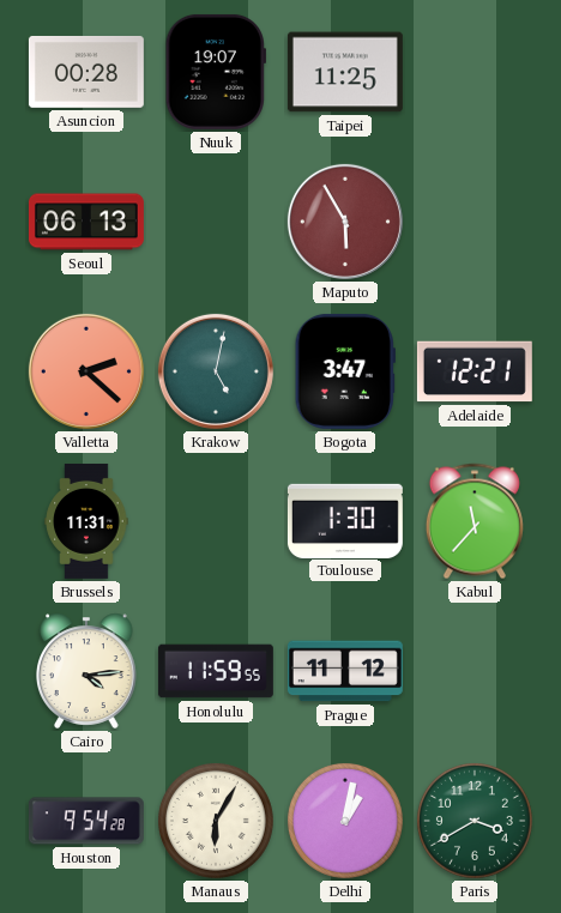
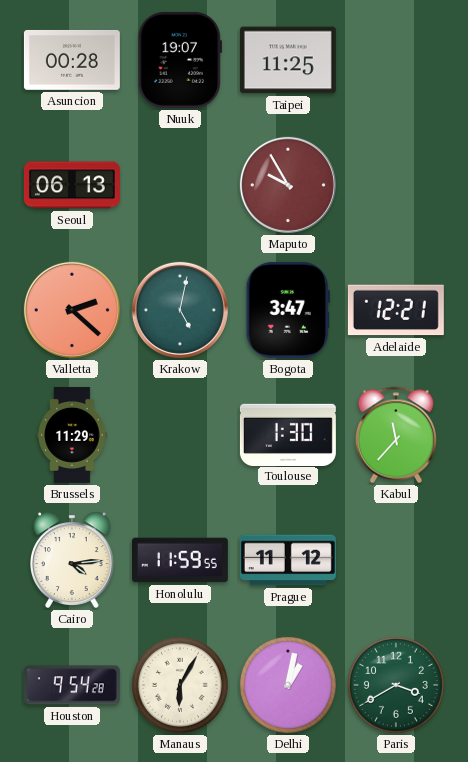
Maputo: 5:55 -> 9:55
Brussels: 11:31 -> 11:29
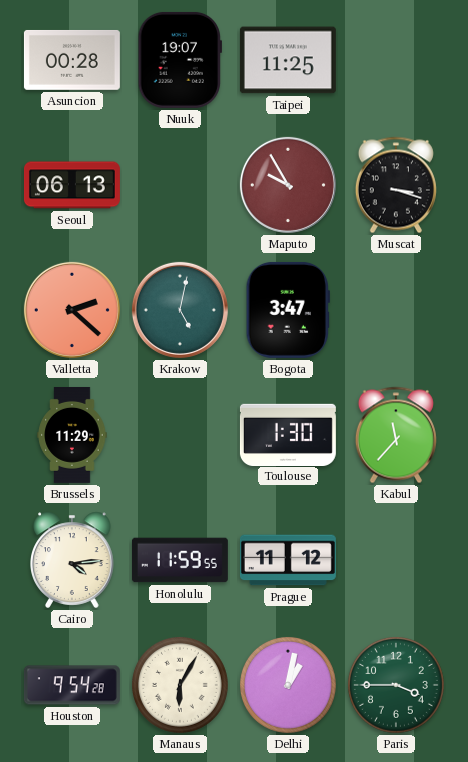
Muscat: none -> 3:18
Adelaide: 12:21 -> none
Paris: 3:40 -> 3:45
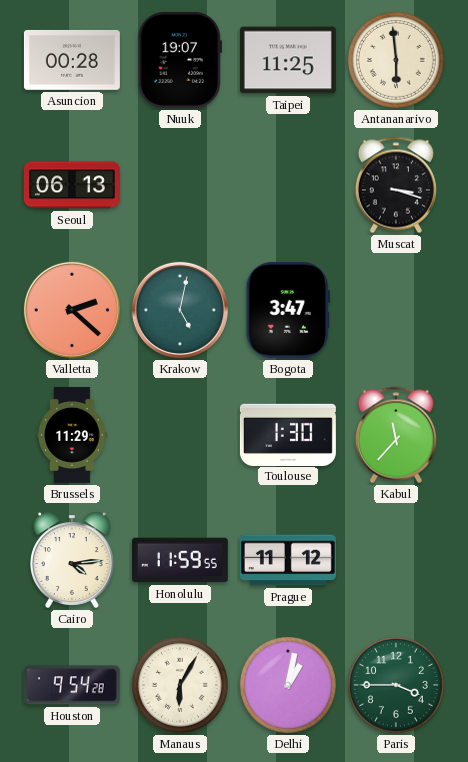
Antananarivo: none -> 5:59
Maputo: 9:55 -> none
